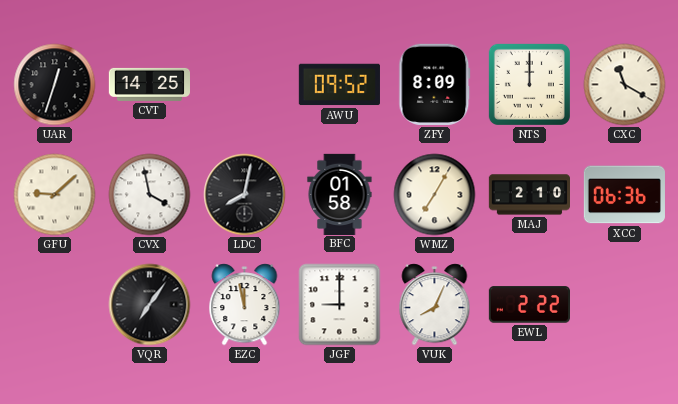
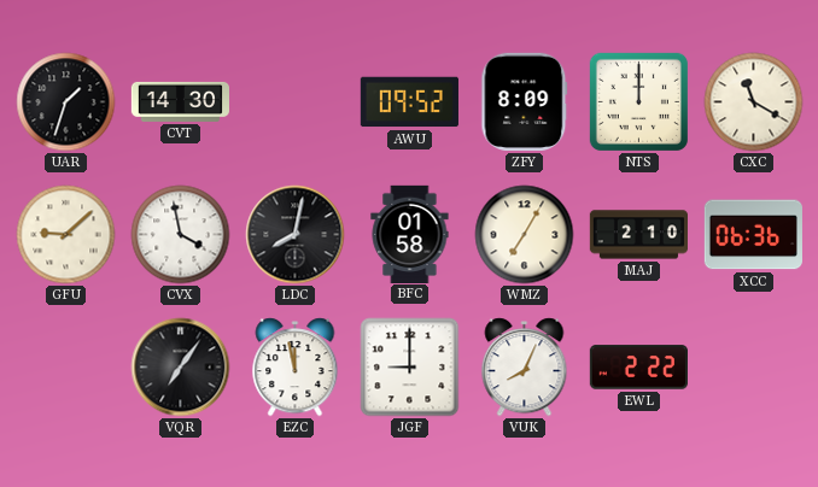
UAR: 12:33 -> 1:33
CVT: 14:25 -> 14:30
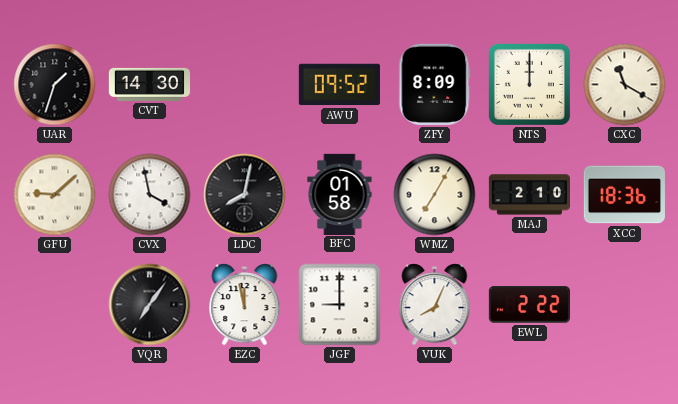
XCC: 06:36 -> 18:36
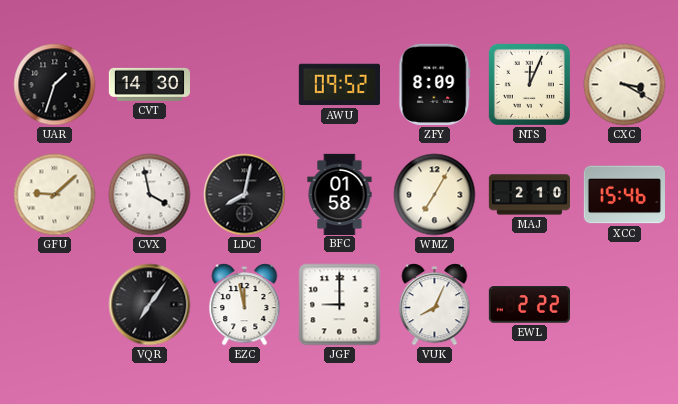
NTS: 12:00 -> 12:04
CXC: 11:20 -> 3:20
XCC: 18:36 -> 15:46
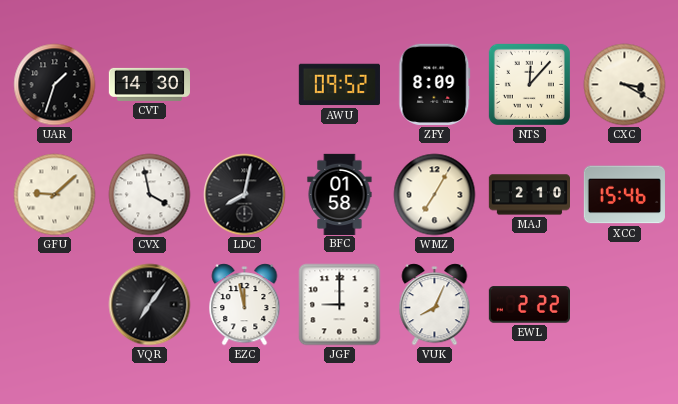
NTS: 12:04 -> 12:07
